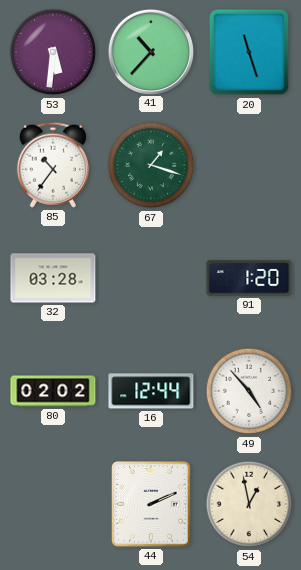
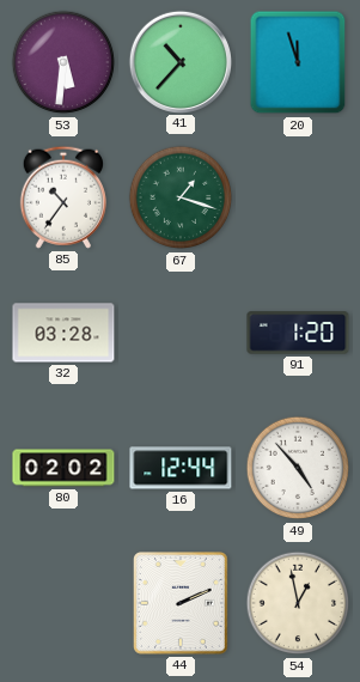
20: 11:27 -> 11:57
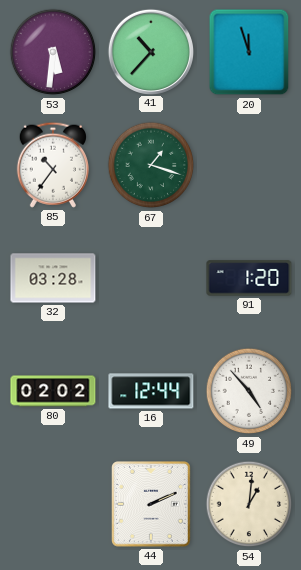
54: 12:58 -> 1:01
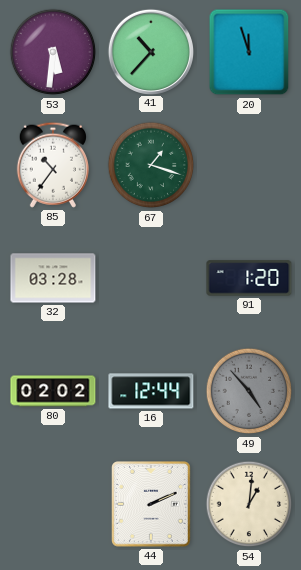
49 dial: white -> grey
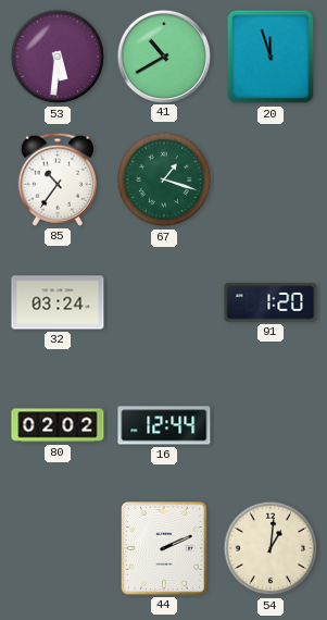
41: 10:37 -> 10:40
32: 03:28 -> 03:24
49: 4:53 -> none
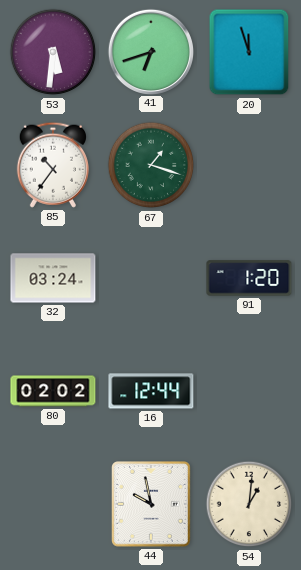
41: 10:40 -> 6:42
44: 2:11 -> 9:58
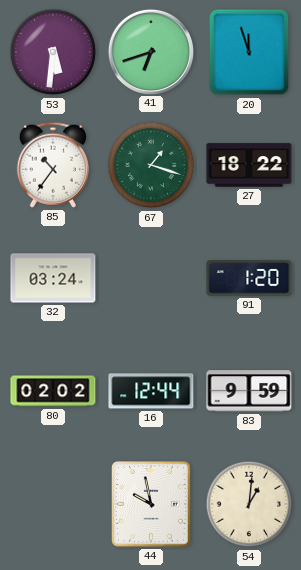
27: none -> 18:22
83: none -> 9:59
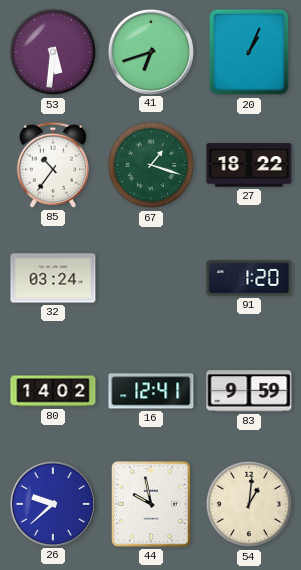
20: 11:57 -> 1:04
80: 02:02 -> 14:02
16: 12:44 -> 12:41
26: none -> 9:38
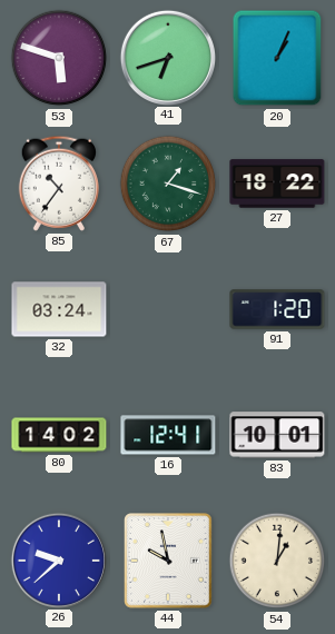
53: 5:31 -> 5:48
83: 9:59 -> 10:01
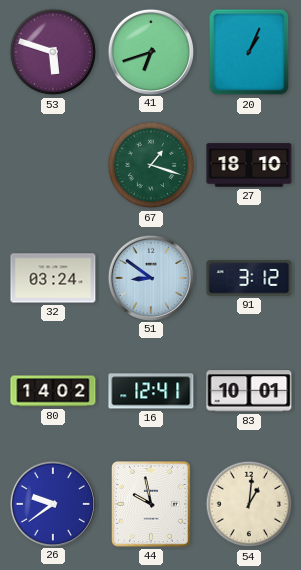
85: 10:36 -> none
27: 18:22 -> 18:10
51: none -> 8:51
91: 1:20 -> 3:12
26: 9:38 -> 9:39
